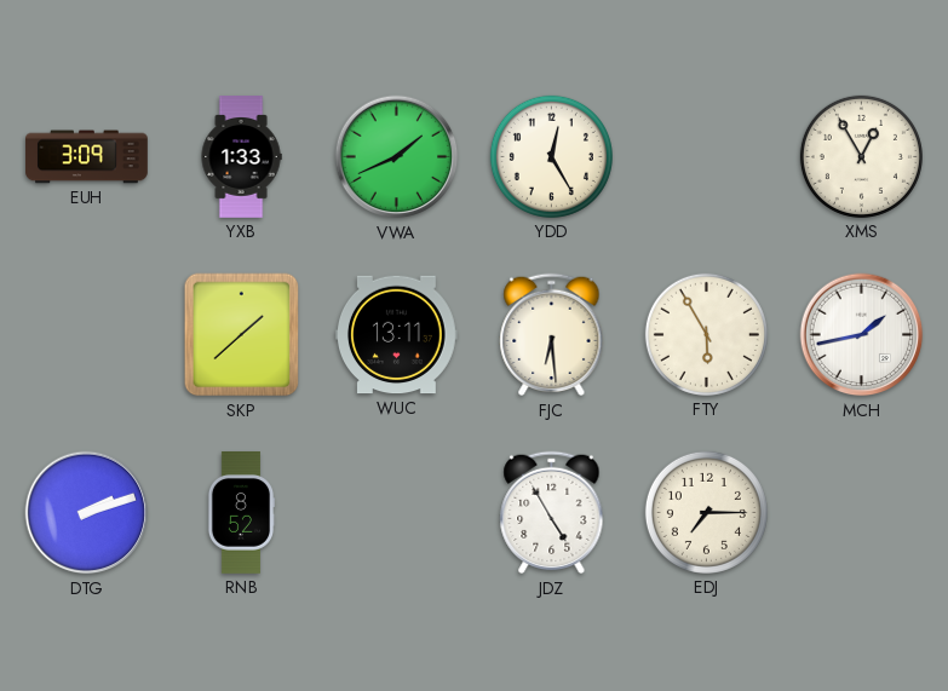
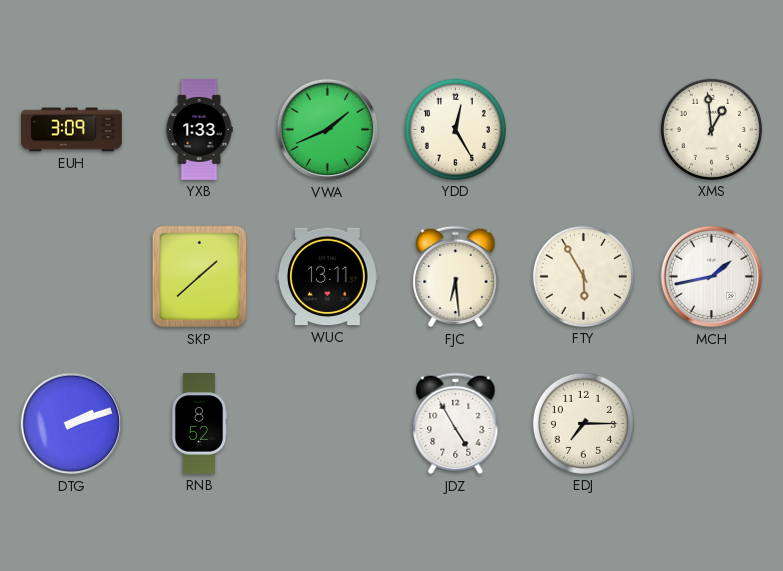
XMS: 12:55 -> 12:59
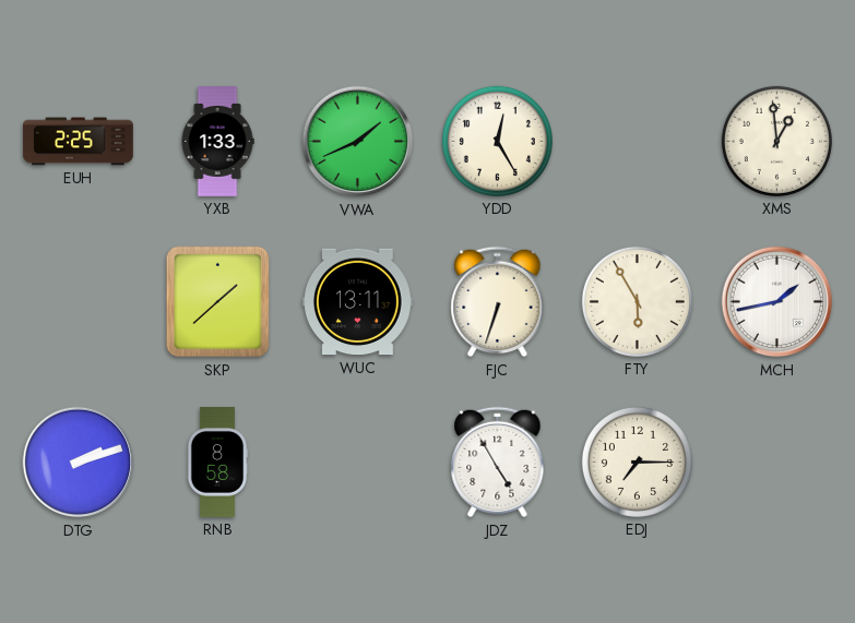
EUH: 3:09 -> 2:25
FJC: 6:29 -> 6:33
RNB: 8:52 -> 8:58
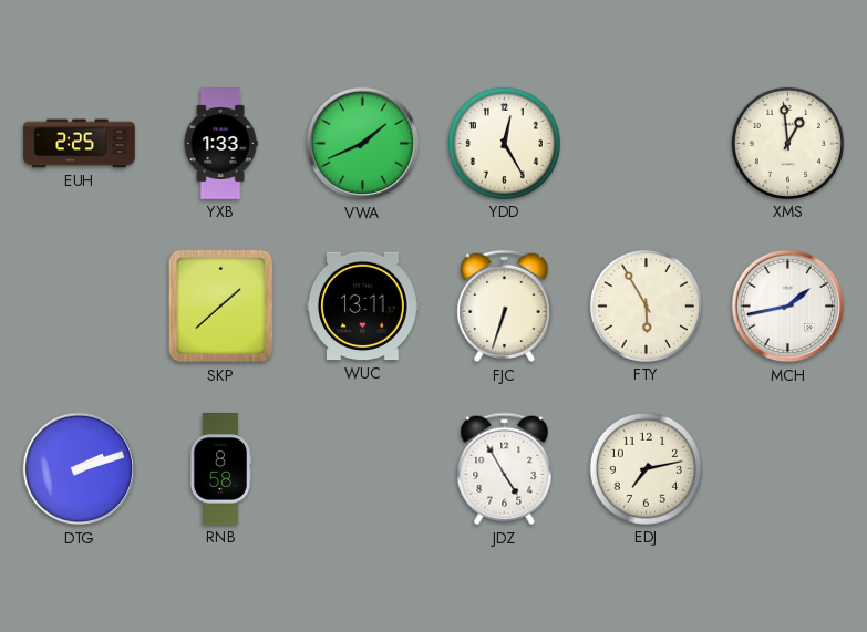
EDJ: 7:15 -> 7:13
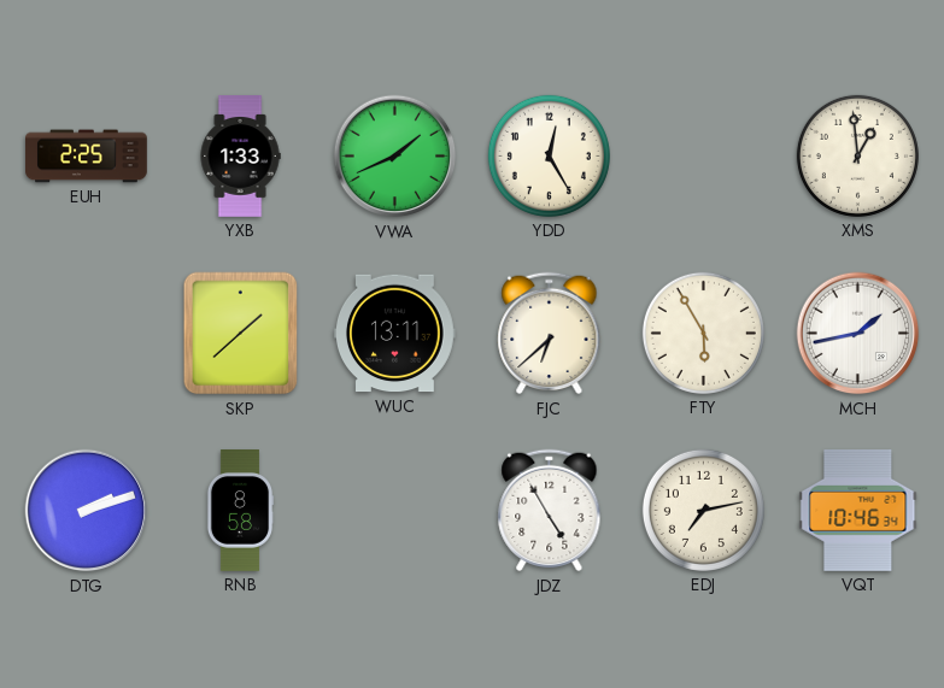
FJC: 6:33 -> 6:38
VQT: none -> 10:46
